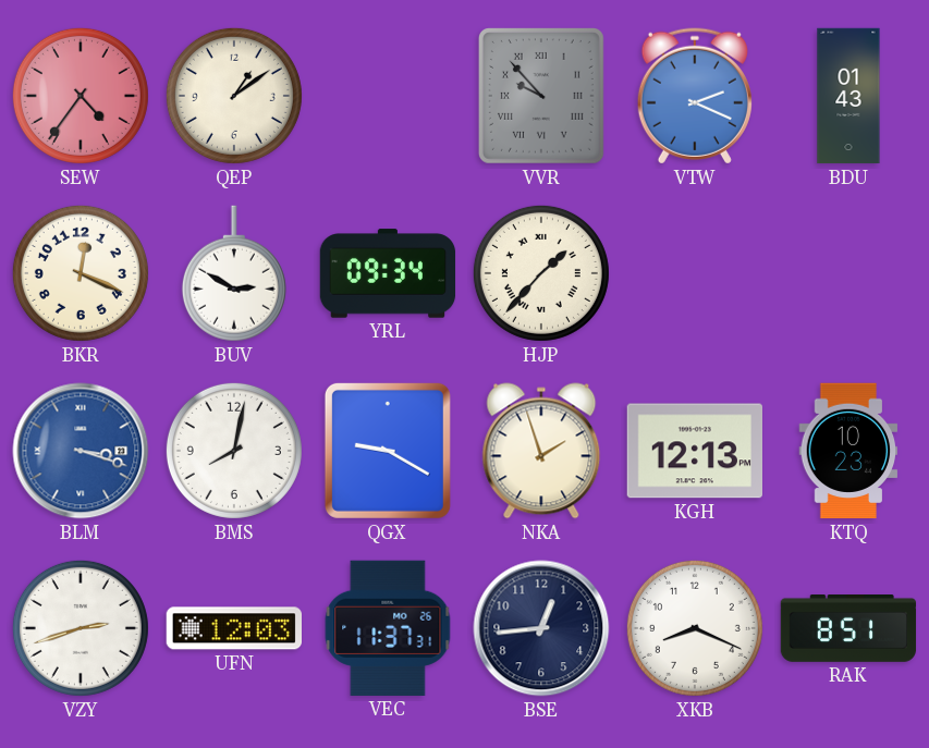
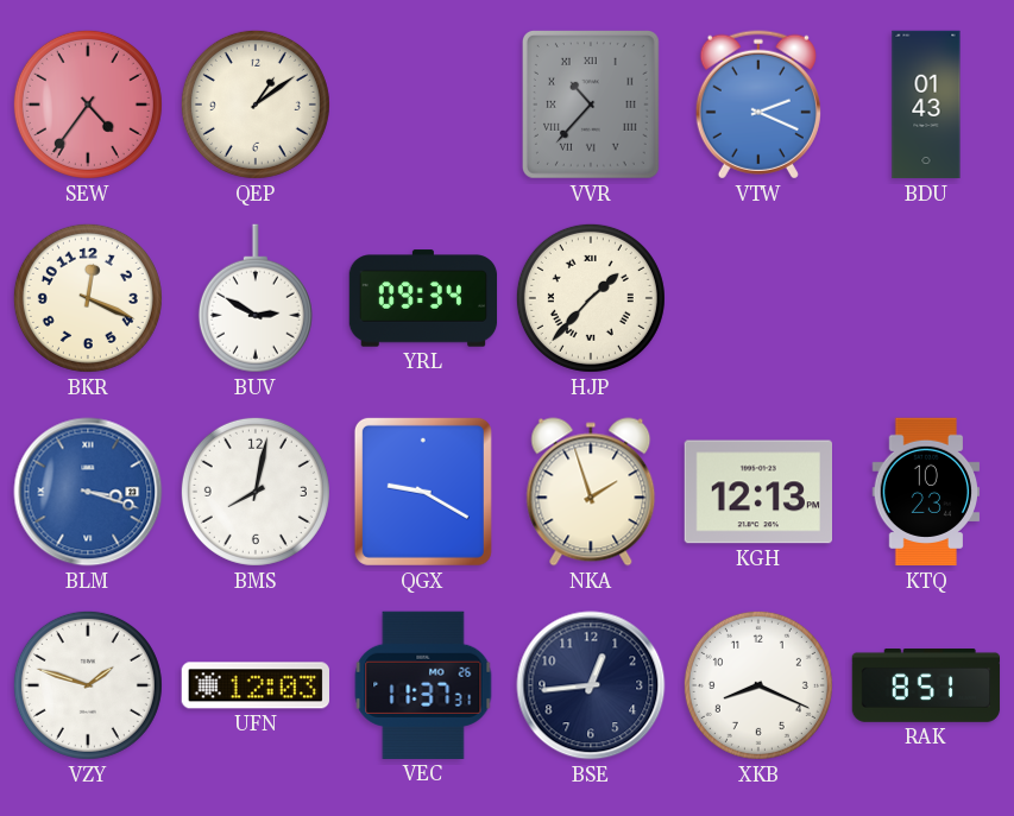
VVR: 9:53 -> 10:37
VZY: 2:42 -> 1:48
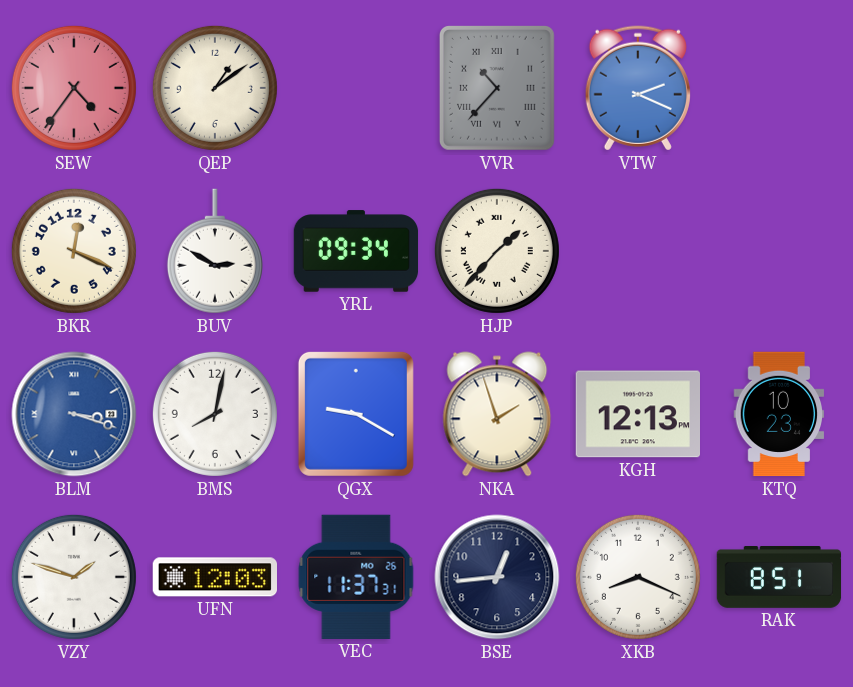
BDU: 01:43 -> none
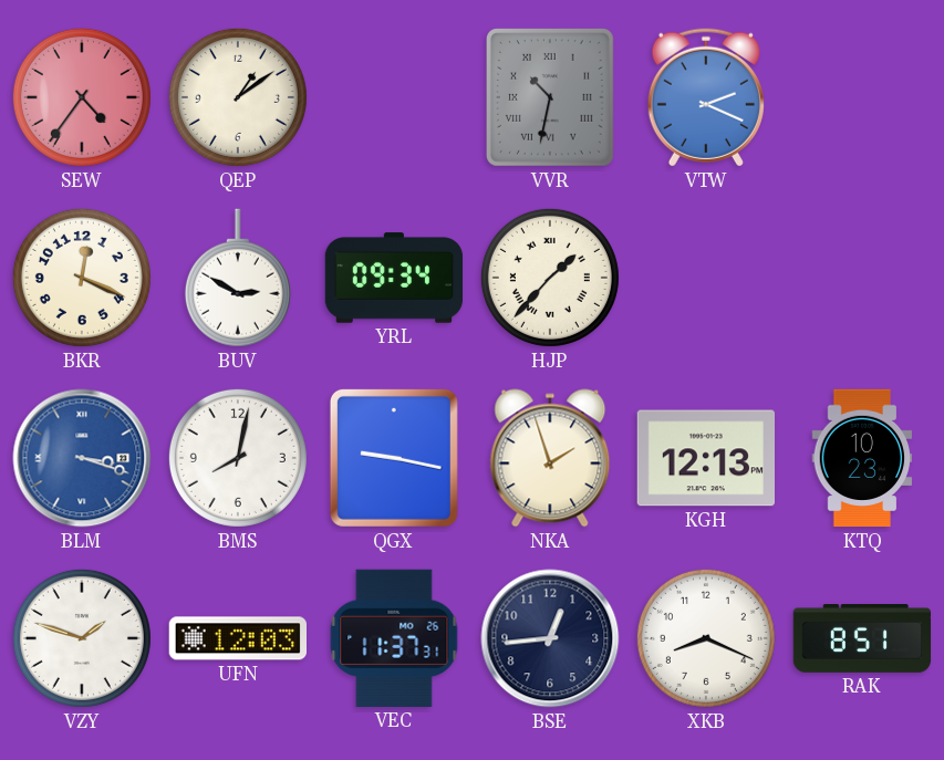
VVR: 10:37 -> 10:32
QGX: 9:20 -> 9:17
